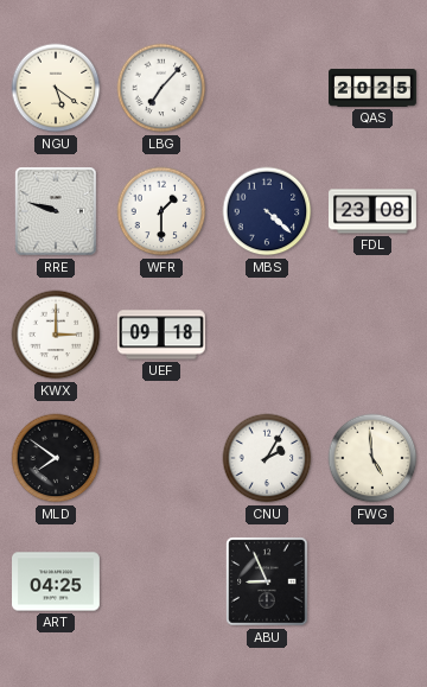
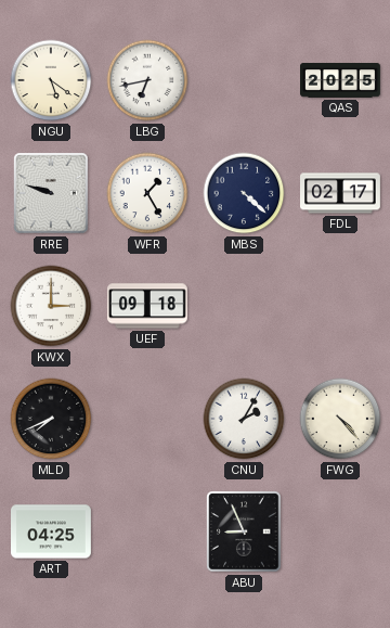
LBG: 7:07 -> 6:43
WFR: 1:30 -> 1:25
FDL: 23:08 -> 02:17
MLD: 7:51 -> 7:41
FWG: 4:59 -> 4:23
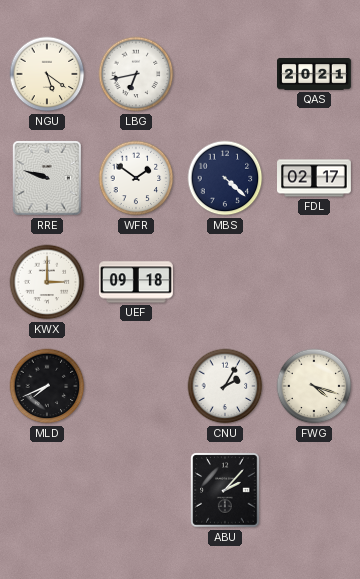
QAS: 20:25 -> 20:21
WFR: 1:25 -> 1:51
FWG: 4:23 -> 4:18
ART: 04:25 -> none
ABU: 8:56 -> 2:07
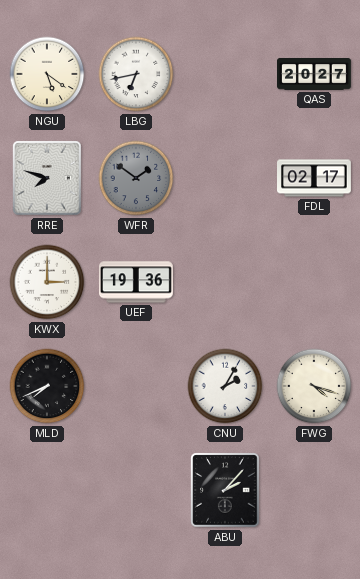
QAS: 20:21 -> 20:27
RRE: 9:48 -> 7:48
WFR dial: white -> grey
MBS: 4:22 -> none
UEF: 09:18 -> 19:36
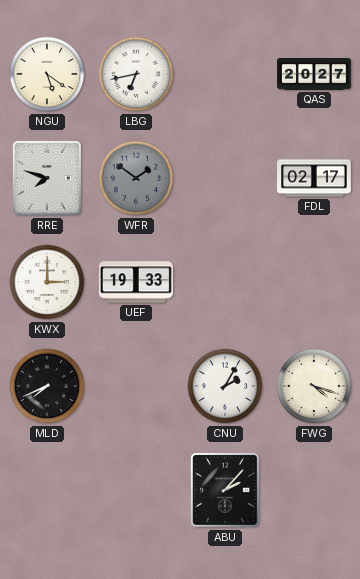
UEF: 19:36 -> 19:33
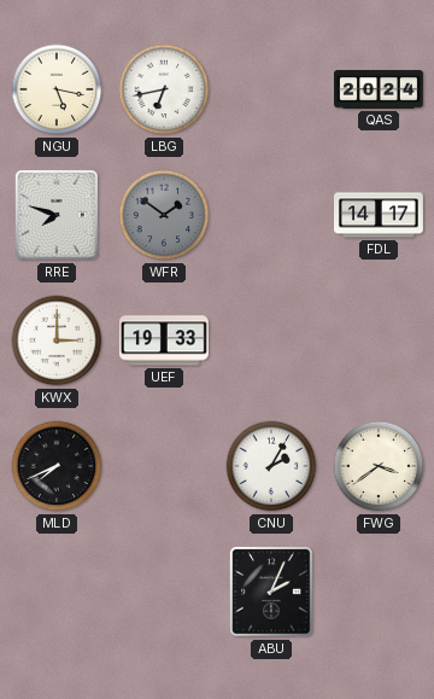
NGU: 5:21 -> 5:17
QAS: 20:27 -> 20:24
FDL: 02:17 -> 14:17
FWG: 4:18 -> 3:39
ABU: 2:07 -> 2:04
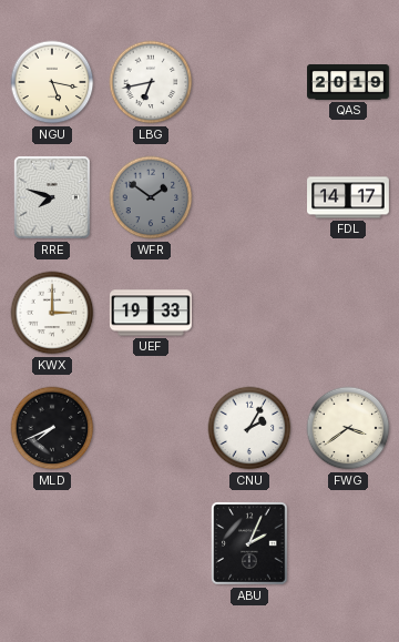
QAS: 20:24 -> 20:19
